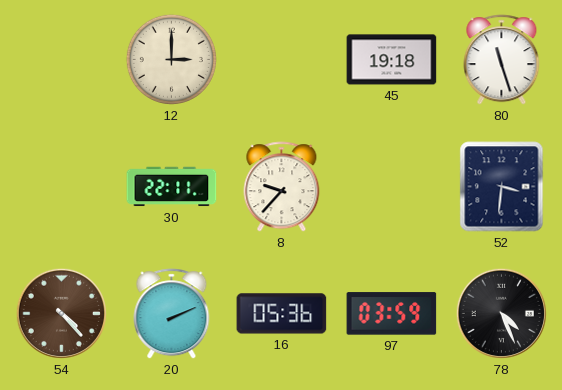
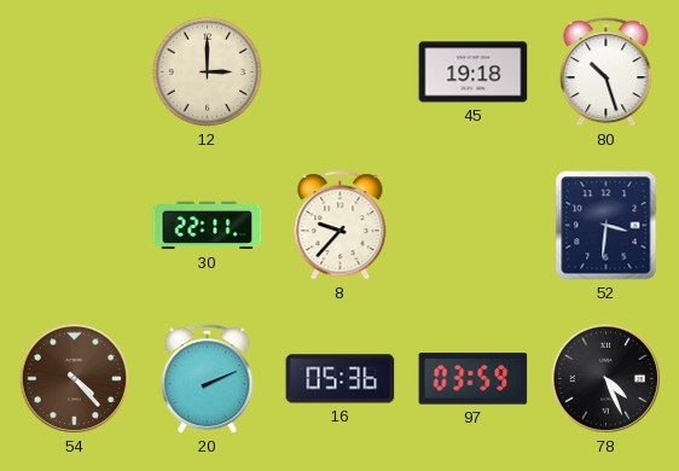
80: 11:27 -> 10:27
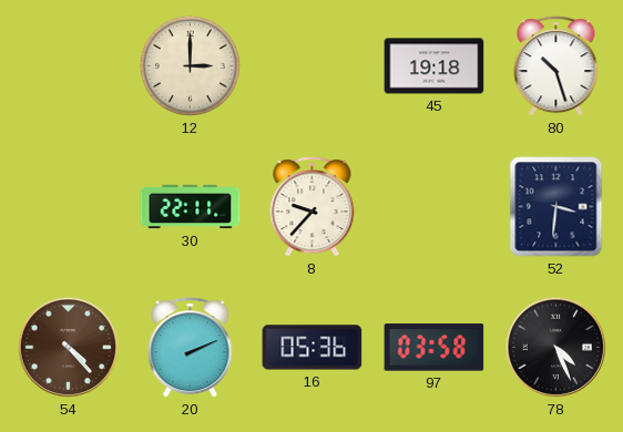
97: 03:59 -> 03:58
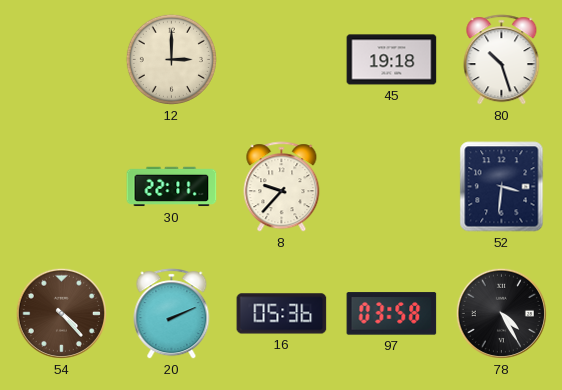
78: 4:26 -> 4:25
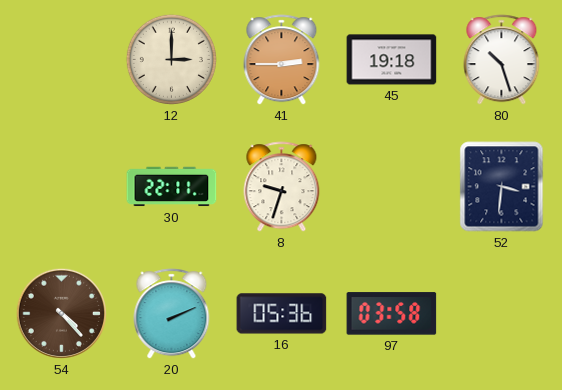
41: none -> 2:45
8: 9:37 -> 9:33
78: 4:25 -> none
